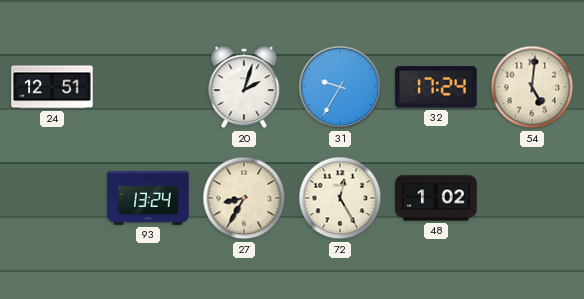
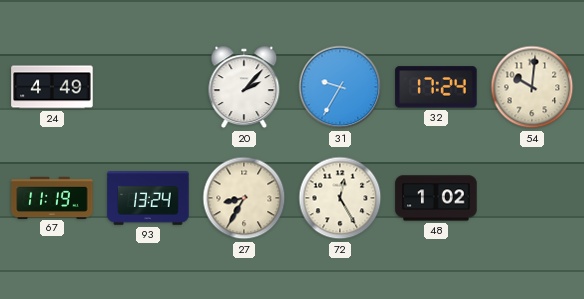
24: 12:51 -> 4:49
20: 2:03 -> 2:07
54: 5:01 -> 10:01
67: none -> 11:19
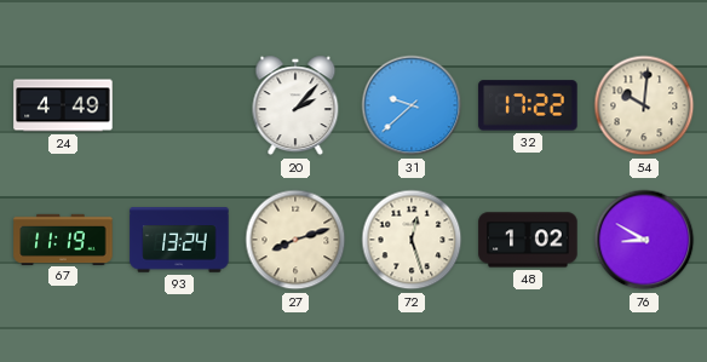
31: 9:35 -> 9:38
32: 17:24 -> 17:22
27: 8:35 -> 8:12
72: 12:25 -> 12:27
76: none -> 8:50
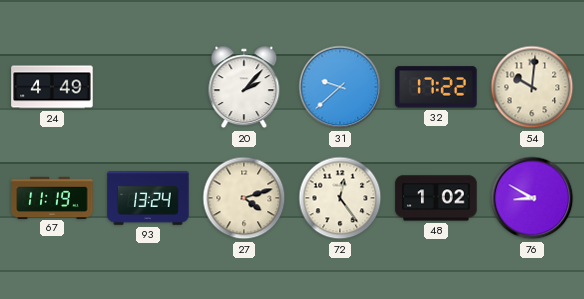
27: 8:12 -> 4:12
72: 12:27 -> 12:24
